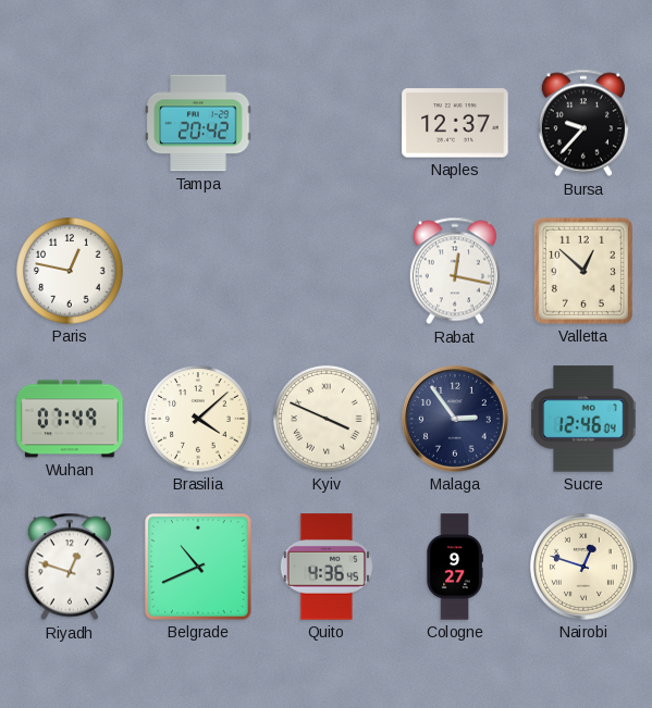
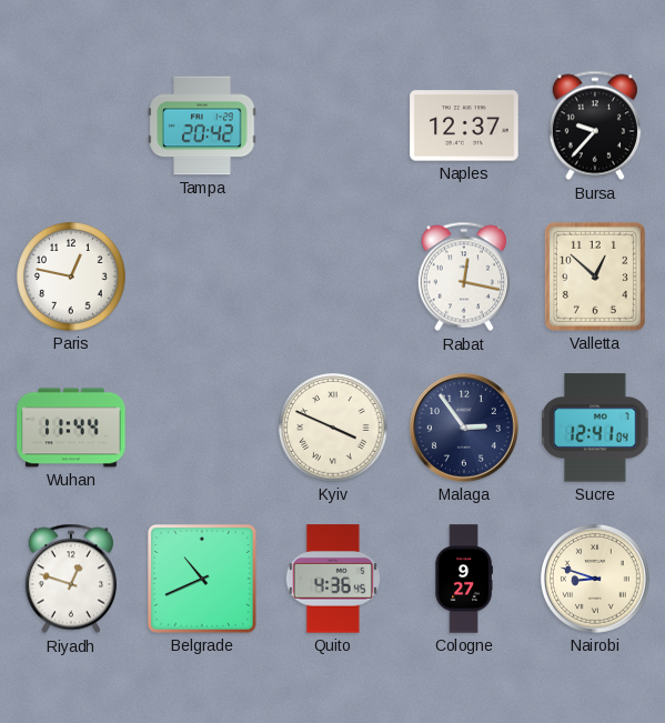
Wuhan: 07:49 -> 11:44
Brasilia: 4:08 -> none
Sucre: 12:46 -> 12:41
Nairobi: 12:48 -> 8:48
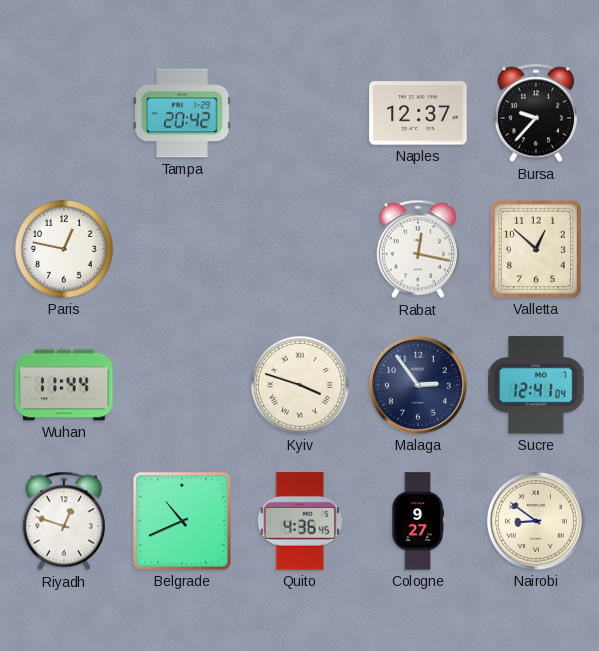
Kyiv: 3:49 -> 3:48
Nairobi: 8:48 -> 8:51
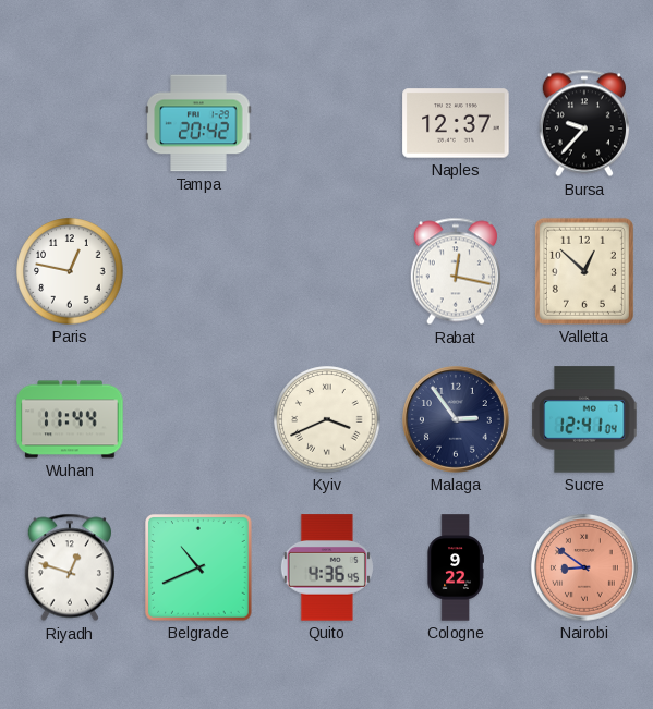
Kyiv: 3:48 -> 3:41
Cologne: 9:27 -> 9:22
Nairobi dial: cream -> salmon
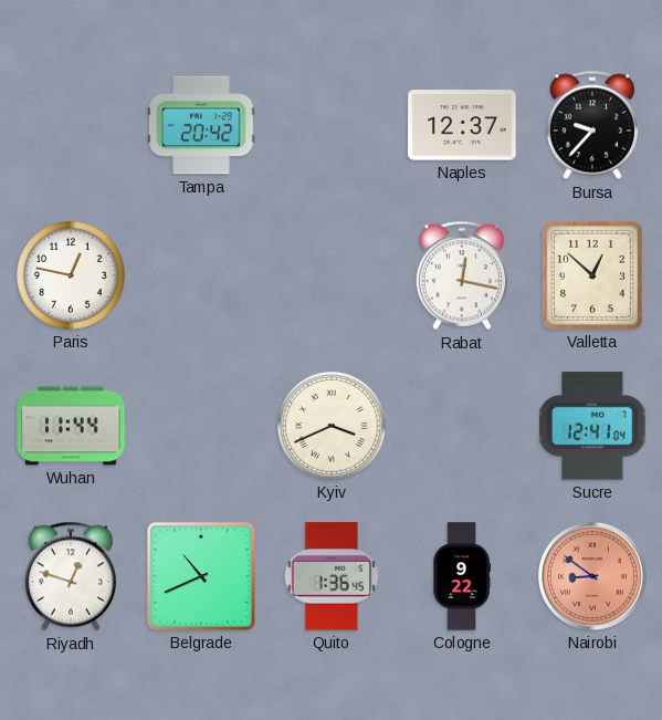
Malaga: 2:54 -> none
Quito: 4:36 -> 1:36
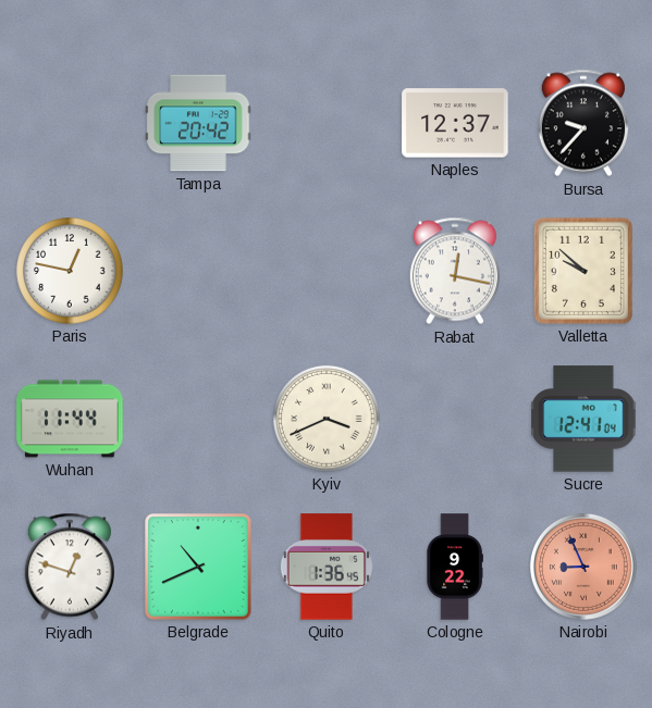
Valletta: 12:52 -> 9:52
Nairobi: 8:51 -> 8:56
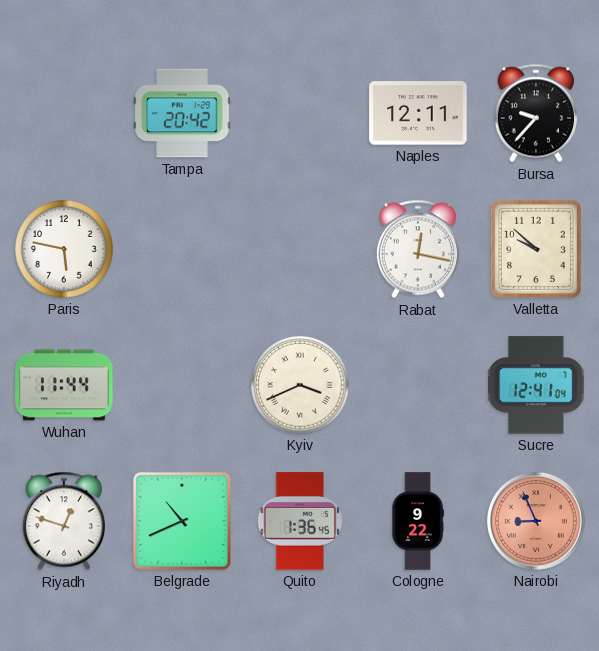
Naples: 12:37 -> 12:11
Paris: 12:47 -> 5:47
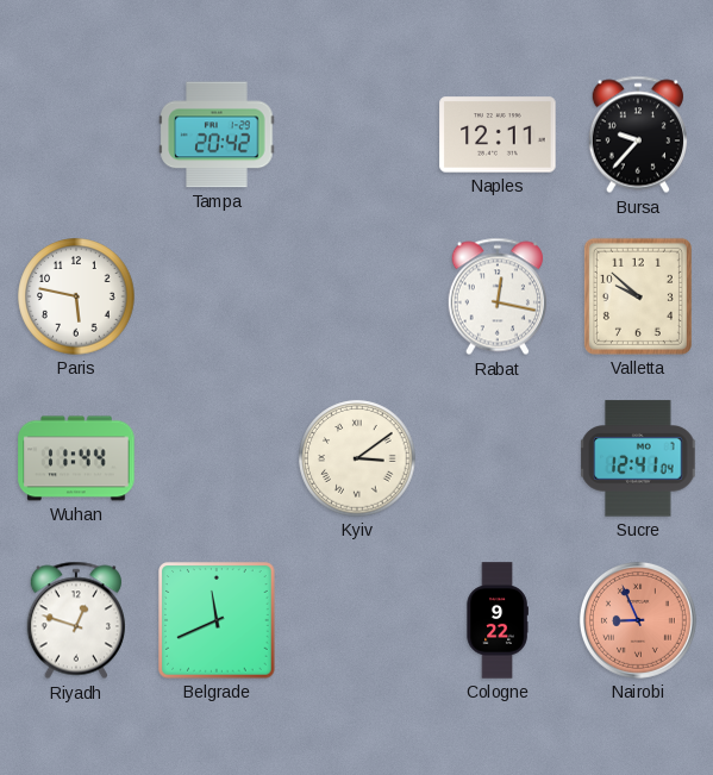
Kyiv: 3:41 -> 3:09
Belgrade: 10:41 -> 11:41
Quito: 1:36 -> none
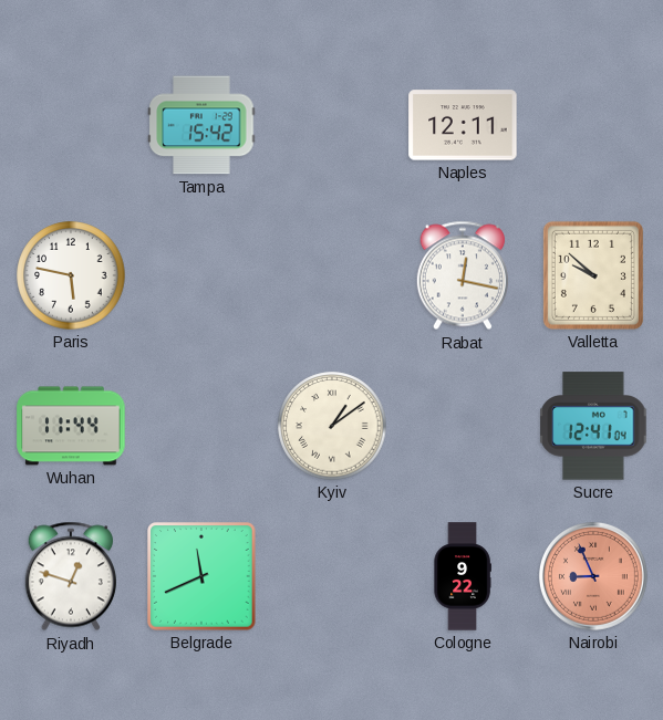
Tampa: 20:42 -> 15:42
Bursa: 9:37 -> none
Kyiv: 3:09 -> 1:09
